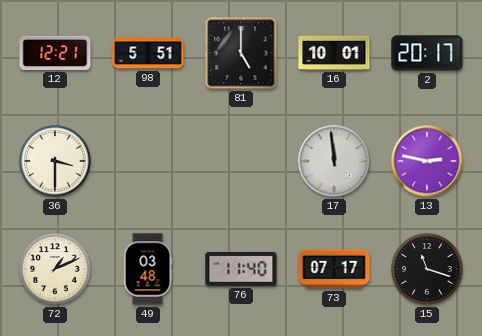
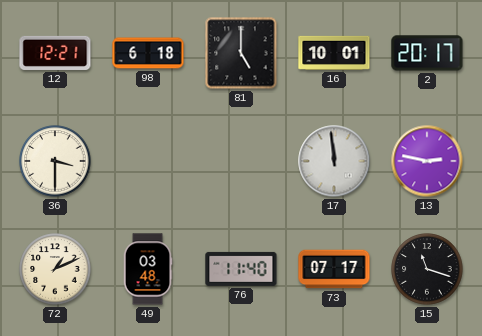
98: 5:51 -> 6:18
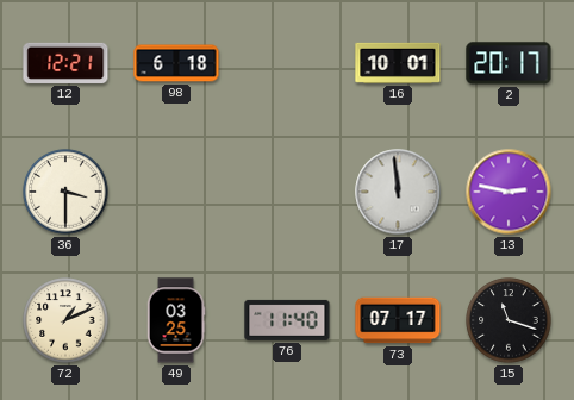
81: 5:00 -> none
49: 03:48 -> 03:25
